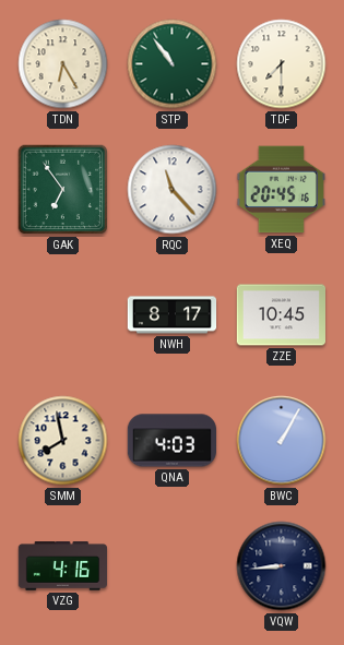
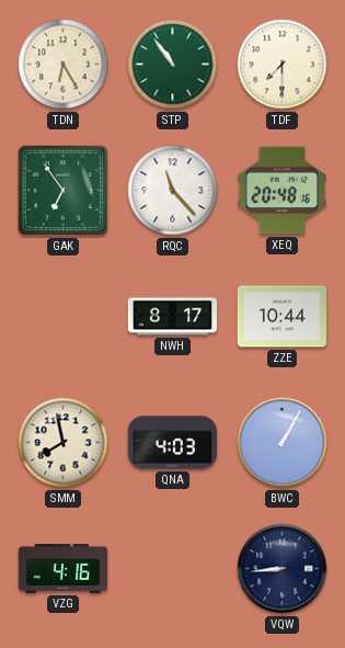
XEQ: 20:45 -> 20:48
ZZE: 10:45 -> 10:44
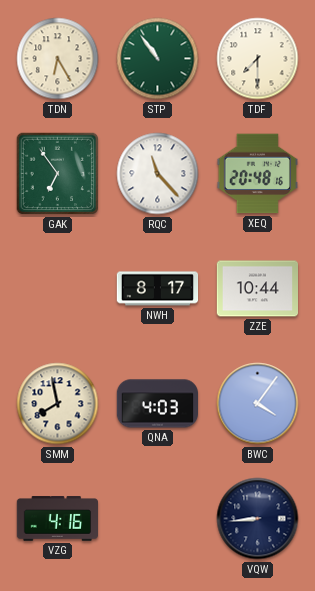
BWC: 1:05 -> 4:06
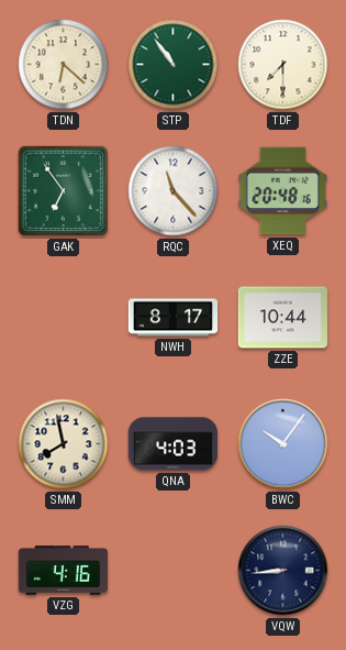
TDN: 6:25 -> 6:22
BWC: 4:06 -> 10:06
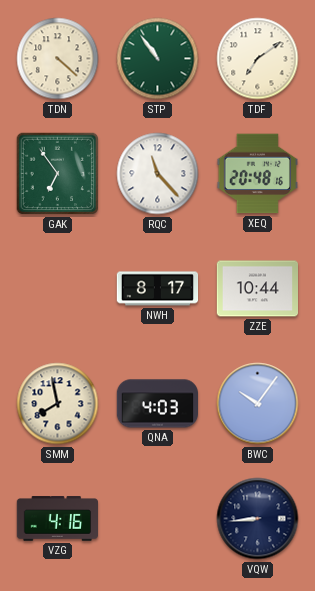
TDN: 6:22 -> 4:22
TDF: 7:30 -> 7:09
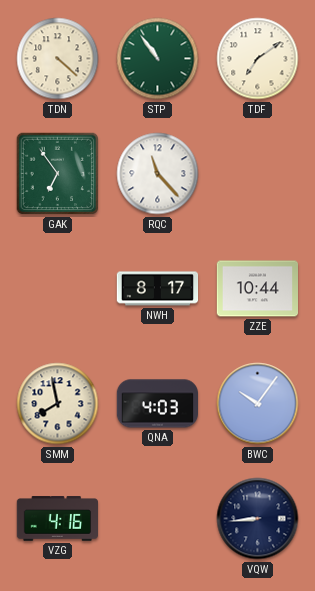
XEQ: 20:48 -> none
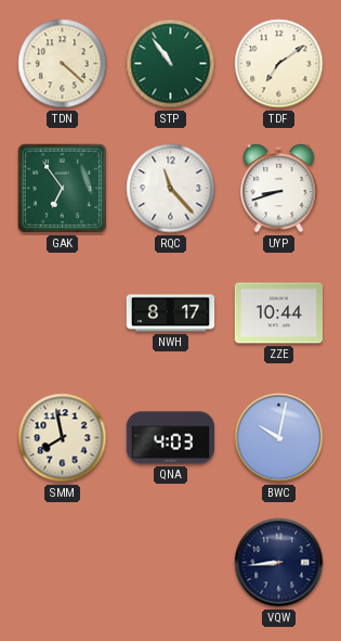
UYP: none -> 8:42
BWC: 10:06 -> 10:02
VZG: 4:16 -> none
